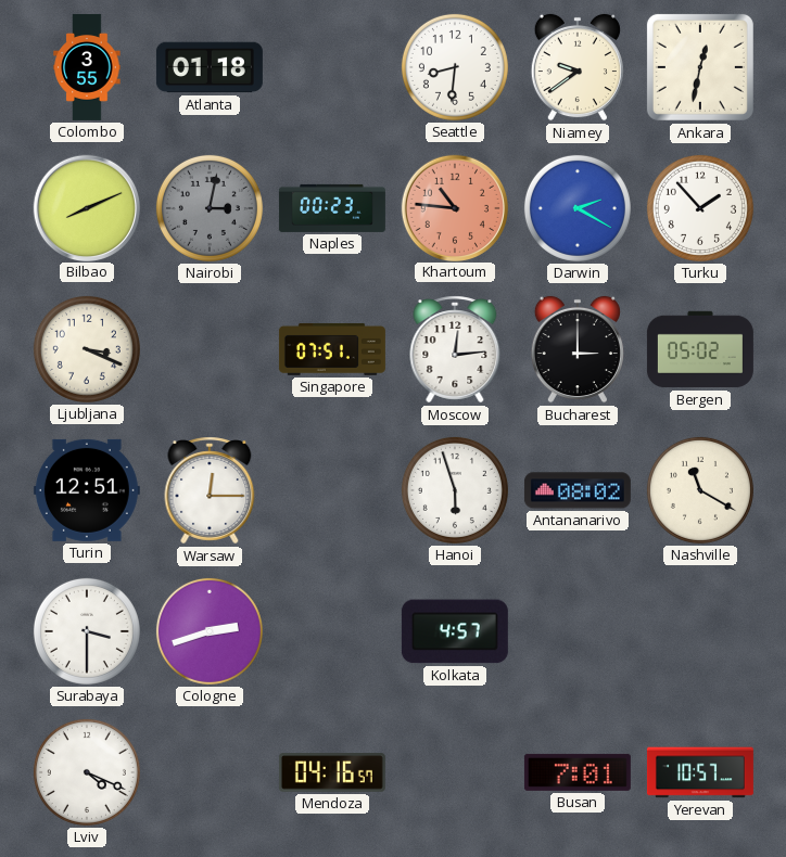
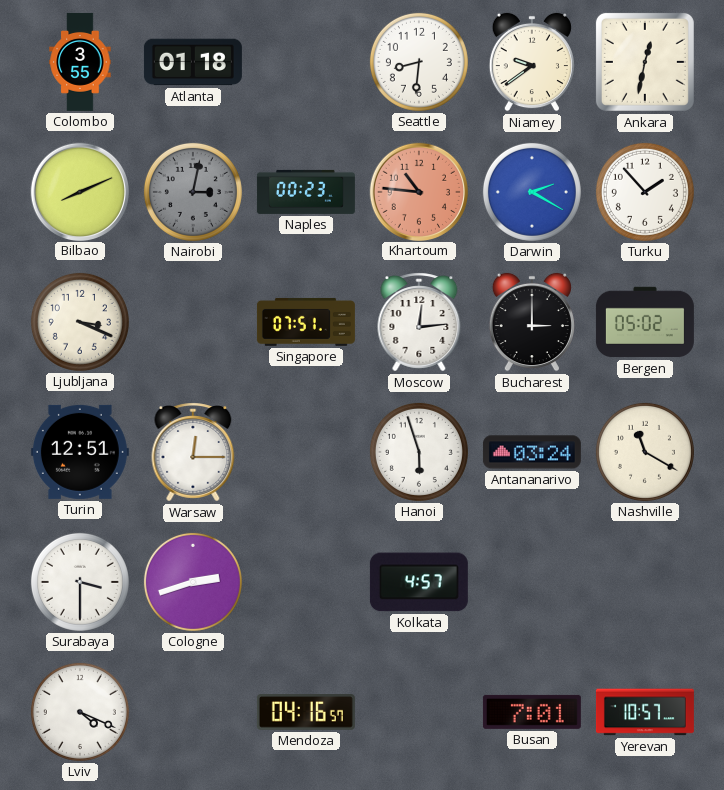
Antananarivo: 08:02 -> 03:24
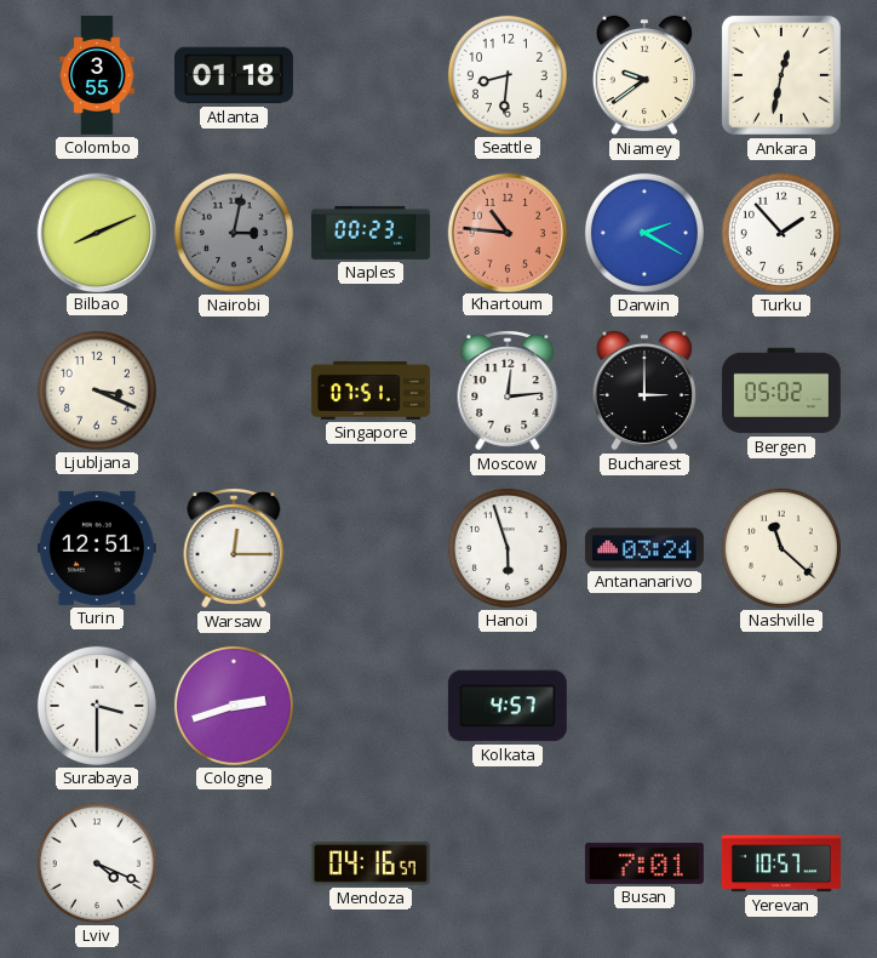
Nashville: 11:20 -> 11:22
